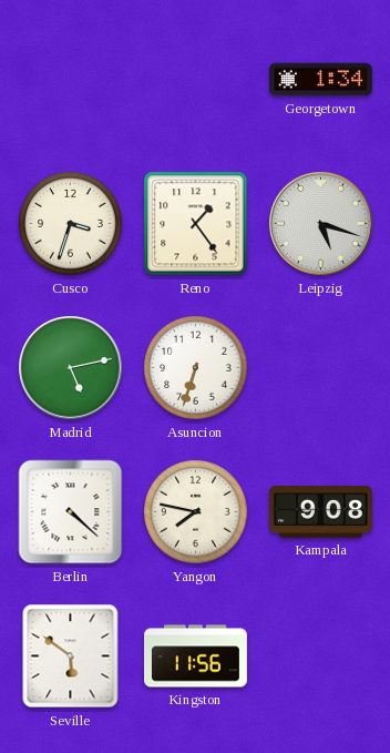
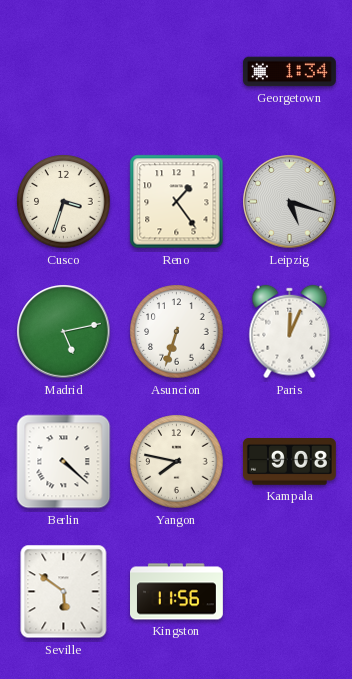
Paris: none -> 12:04
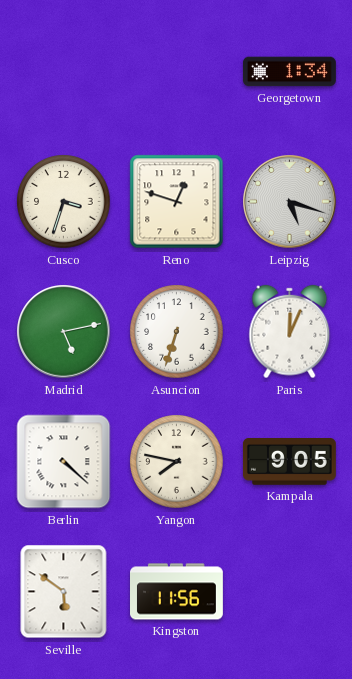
Reno: 1:24 -> 12:48
Kampala: 9:08 -> 9:05
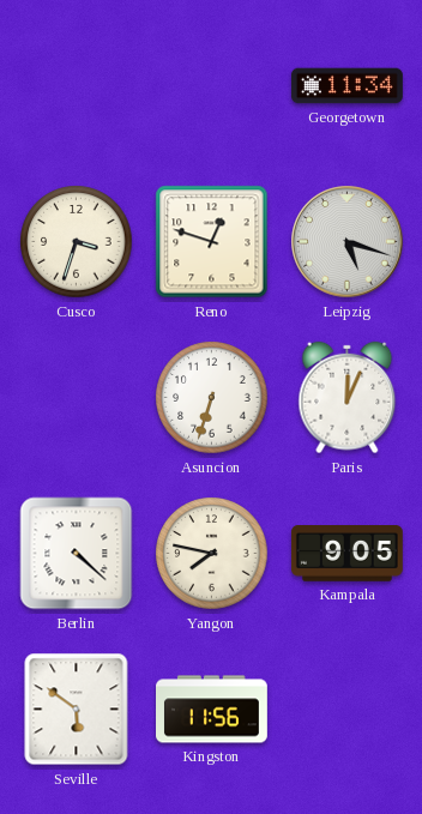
Georgetown: 1:34 -> 11:34
Madrid: 5:13 -> none
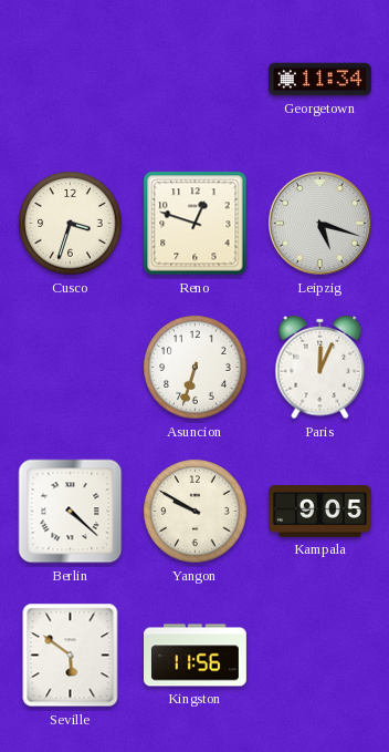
Yangon: 7:47 -> 9:50
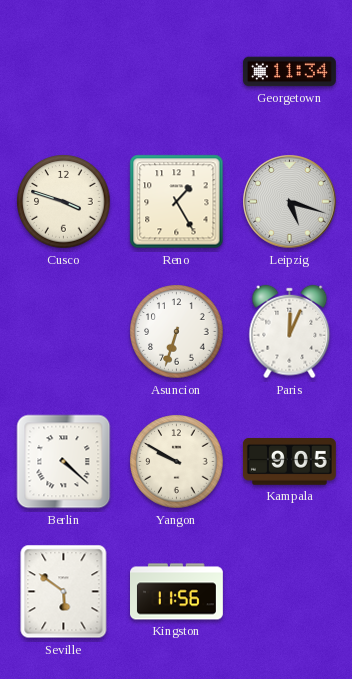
Cusco: 3:33 -> 3:48
Reno: 12:48 -> 1:25
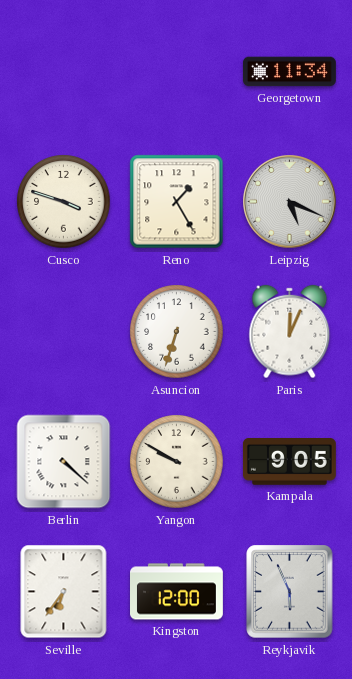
Leipzig: 5:18 -> 5:19
Seville: 5:51 -> 6:36
Kingston: 11:56 -> 12:00
Reykjavik: none -> 5:56
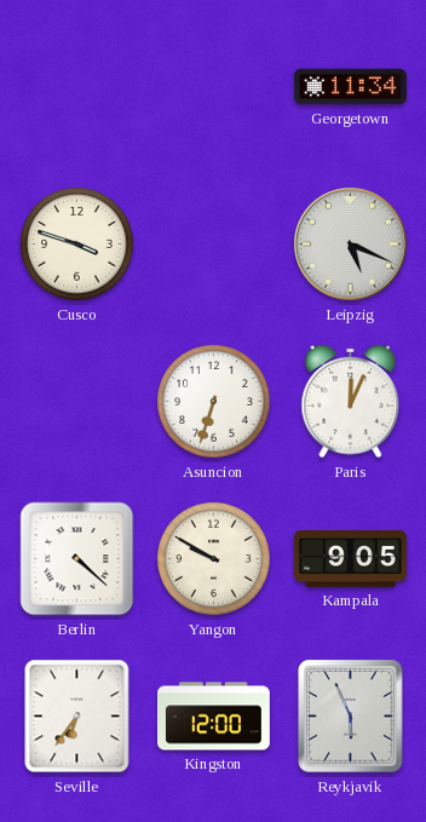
Reno: 1:25 -> none
